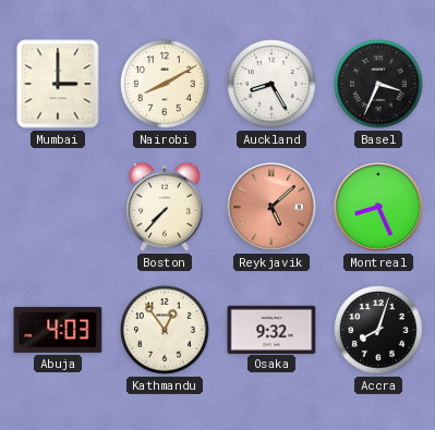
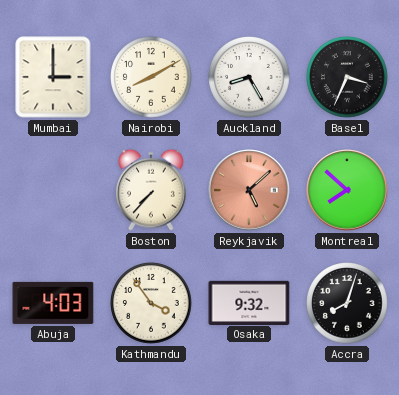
Montreal: 8:26 -> 7:52
Kathmandu: 12:54 -> 3:54
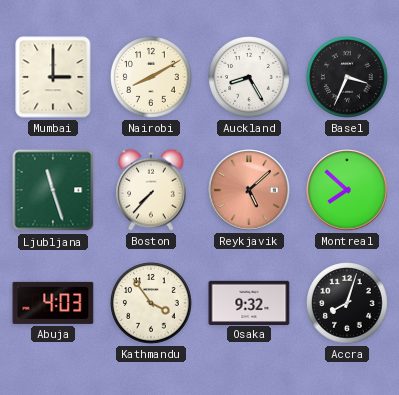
Ljubljana: none -> 11:27
